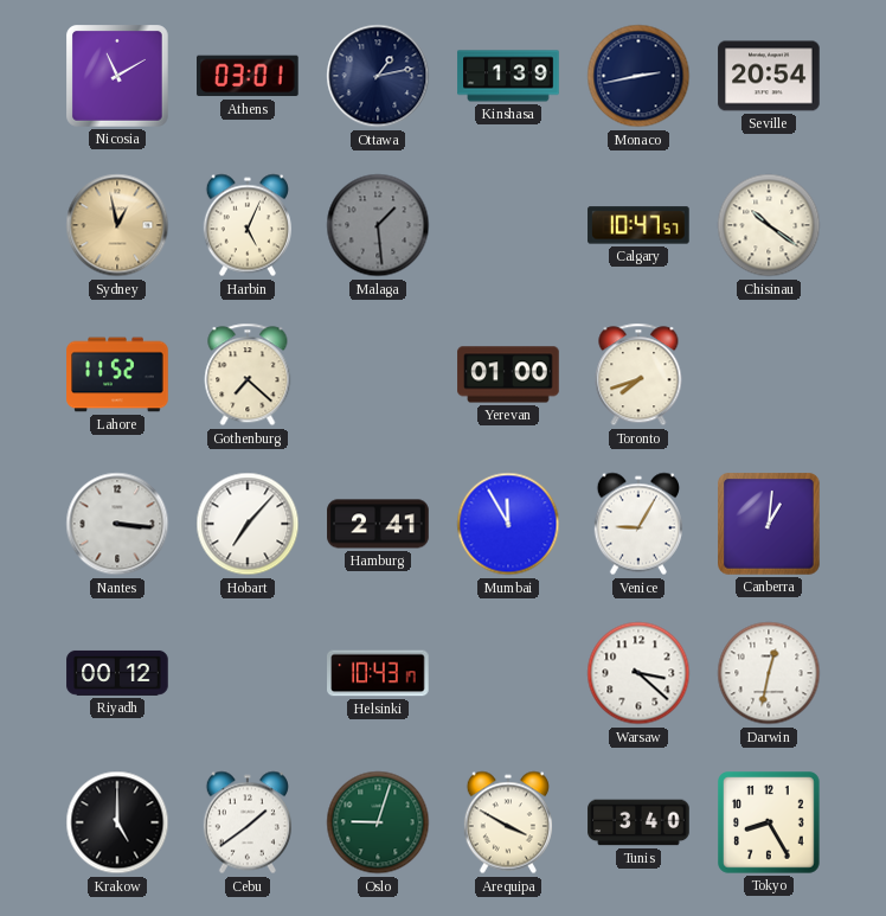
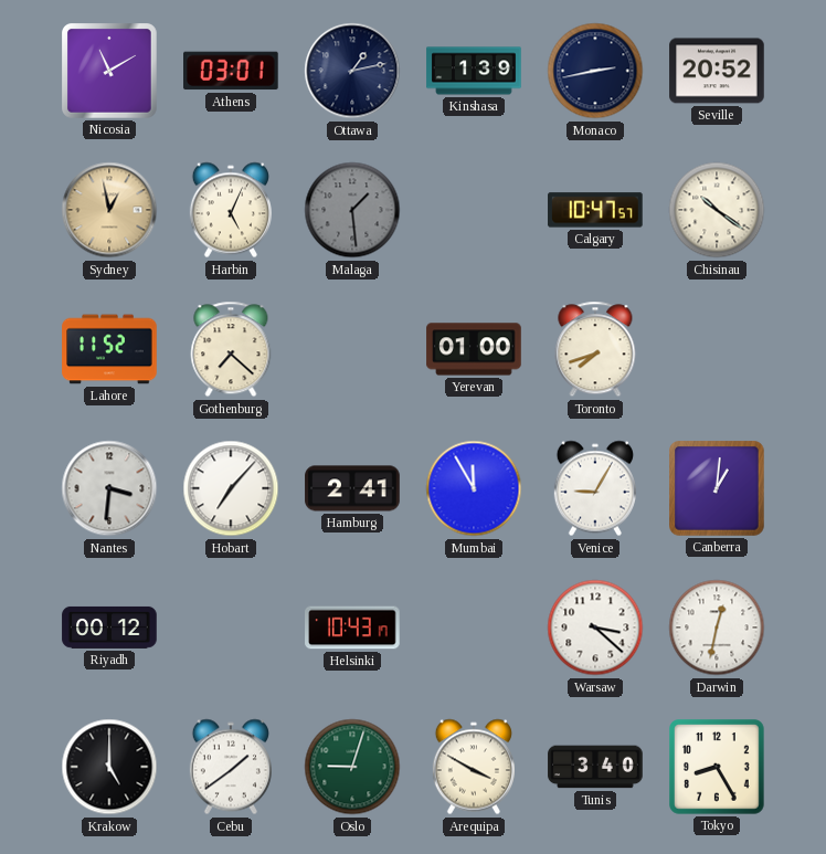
Seville: 20:54 -> 20:52
Nantes: 3:16 -> 3:31
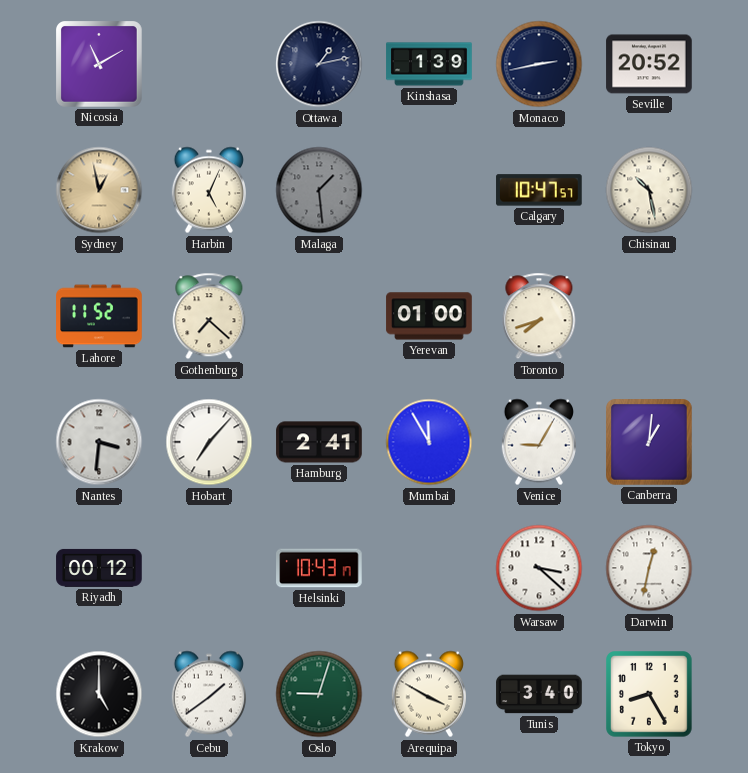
Athens: 03:01 -> none
Chisinau: 10:21 -> 10:28
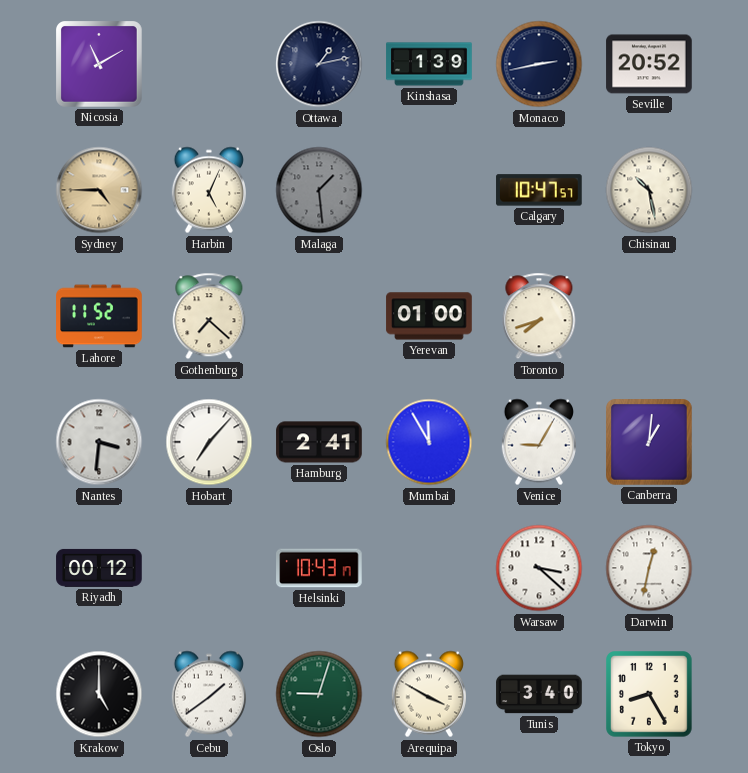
Sydney: 12:58 -> 4:45
